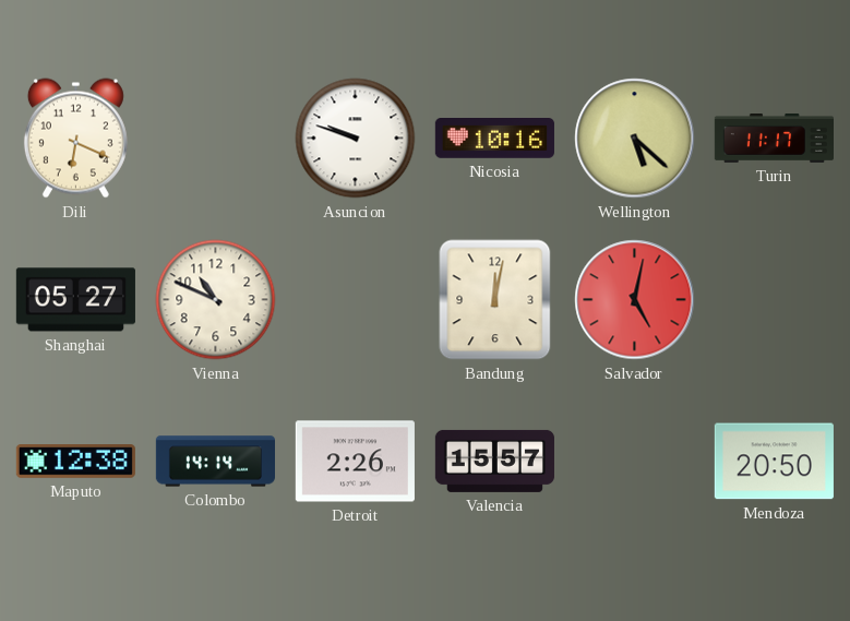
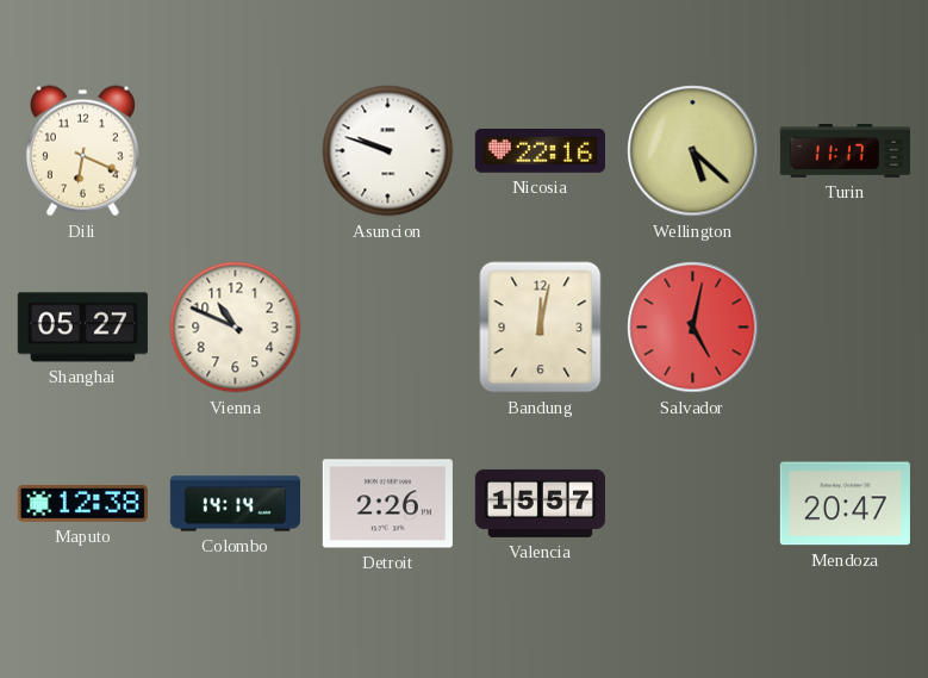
Nicosia: 10:16 -> 22:16
Mendoza: 20:50 -> 20:47
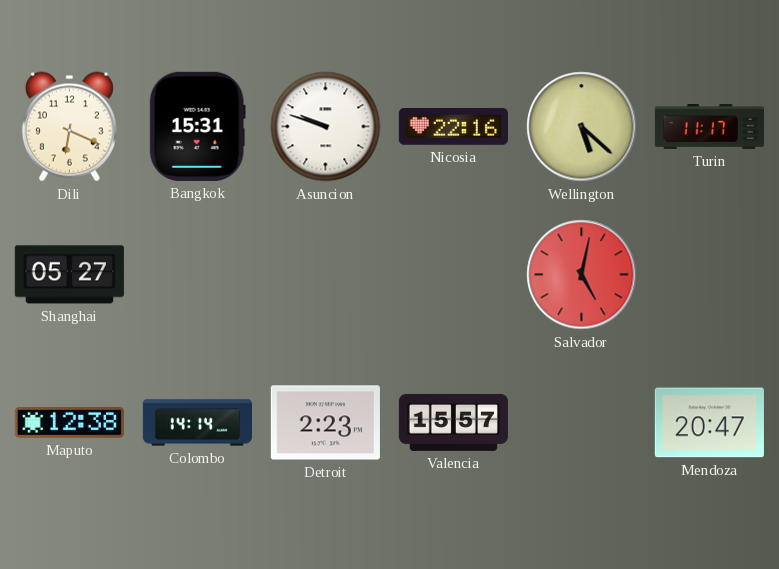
Bangkok: none -> 15:31
Vienna: 10:49 -> none
Bandung: 12:02 -> none
Detroit: 2:26 -> 2:23
